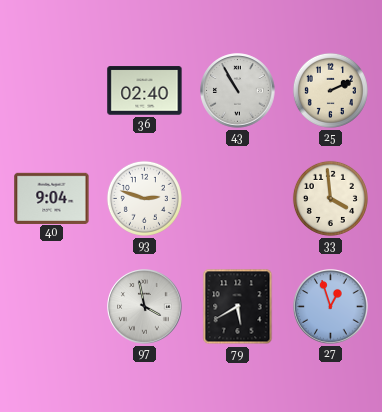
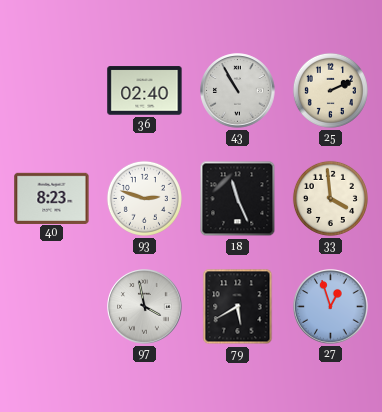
40: 9:04 -> 8:23
18: none -> 11:26
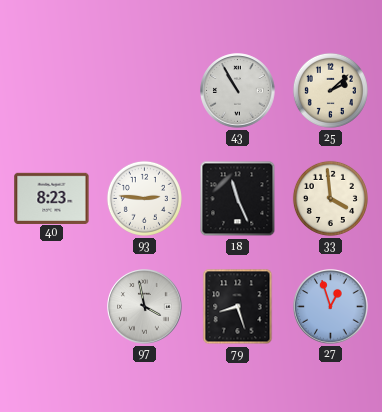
36: 02:40 -> none
25: 2:11 -> 2:08
93: 2:48 -> 2:46
79: 5:40 -> 8:27
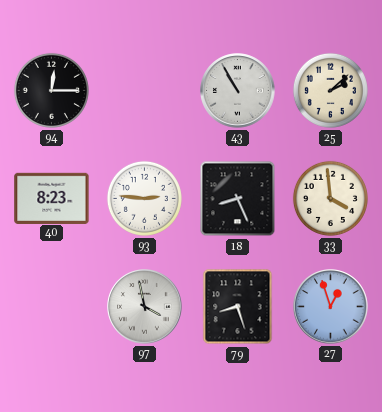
94: none -> 12:15
18: 11:26 -> 8:26
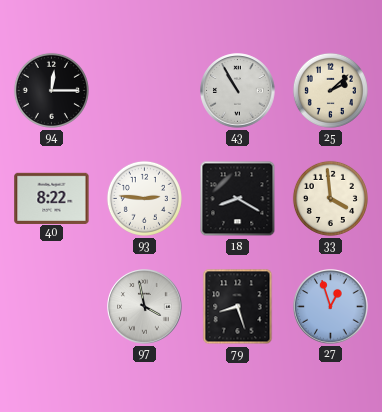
40: 8:23 -> 8:22
18: 8:26 -> 8:20
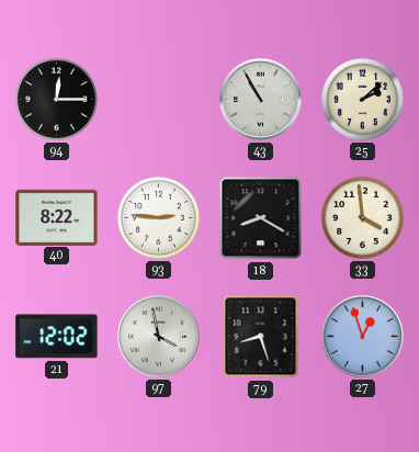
21: none -> 12:02
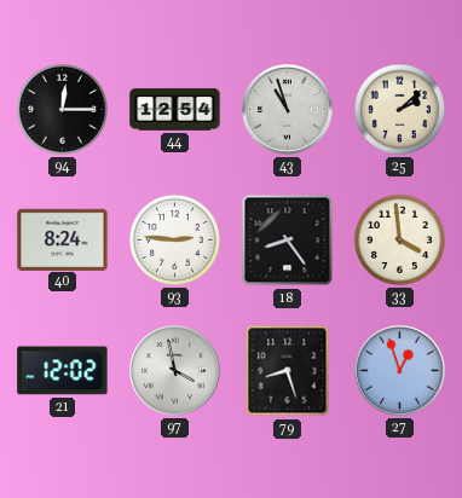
44: none -> 12:54
43: 10:55 -> 10:57
40: 8:22 -> 8:24
18: 8:20 -> 8:24
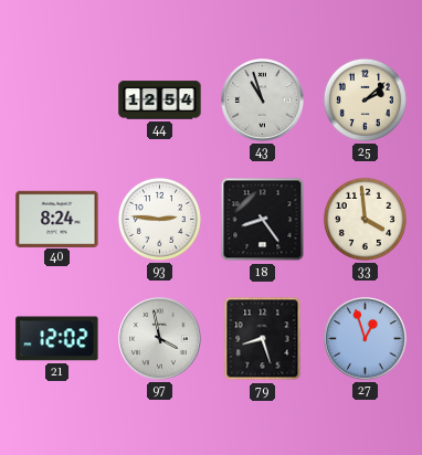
94: 12:15 -> none
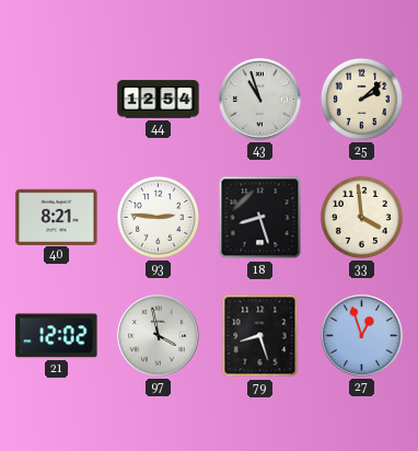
40: 8:24 -> 8:21
18: 8:24 -> 8:27
